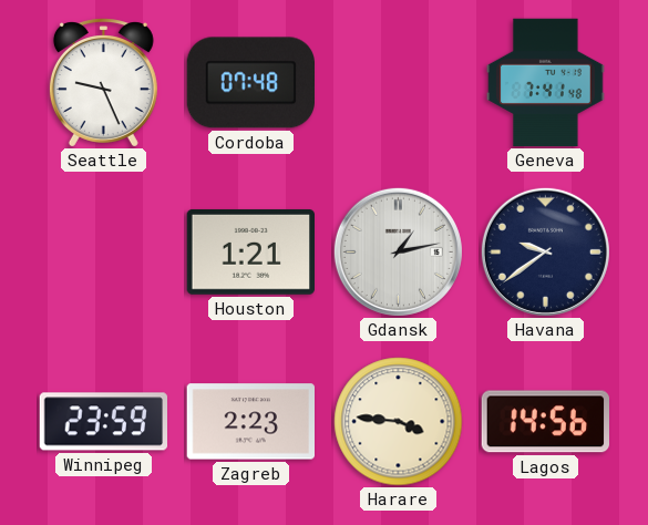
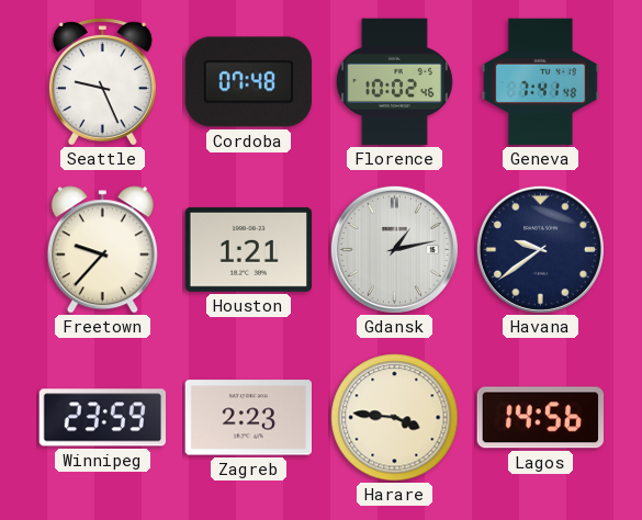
Florence: none -> 10:02
Freetown: none -> 9:37
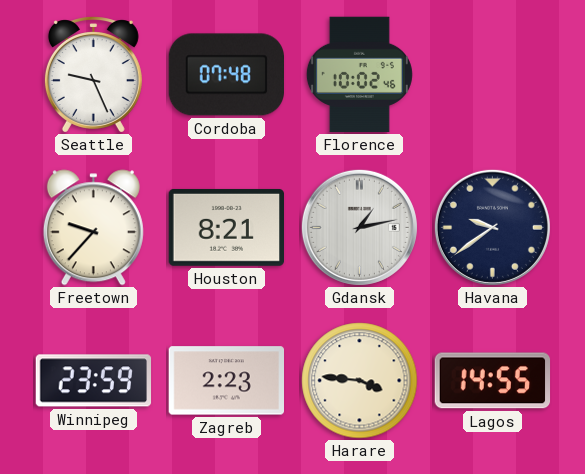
Geneva: 7:41 -> none
Houston: 1:21 -> 8:21
Lagos: 14:56 -> 14:55
